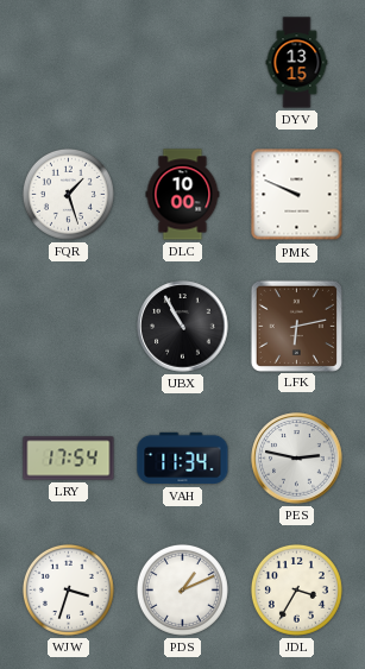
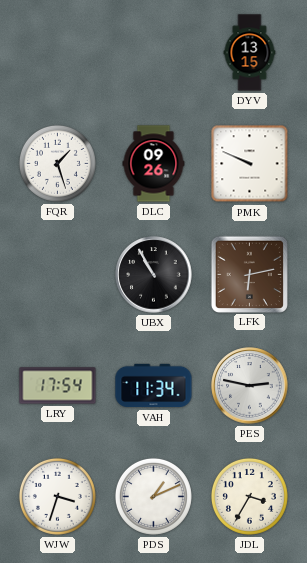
DLC: 10:00 -> 09:26
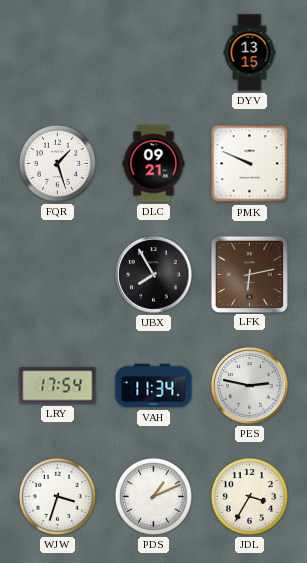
DLC: 09:26 -> 09:21
UBX: 10:55 -> 7:55
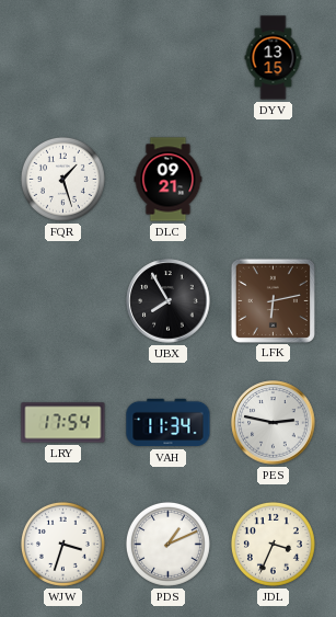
PMK: 9:49 -> none
JDL: 3:35 -> 3:34
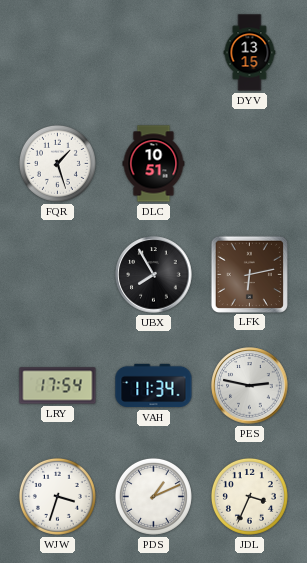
DLC: 09:21 -> 10:51
